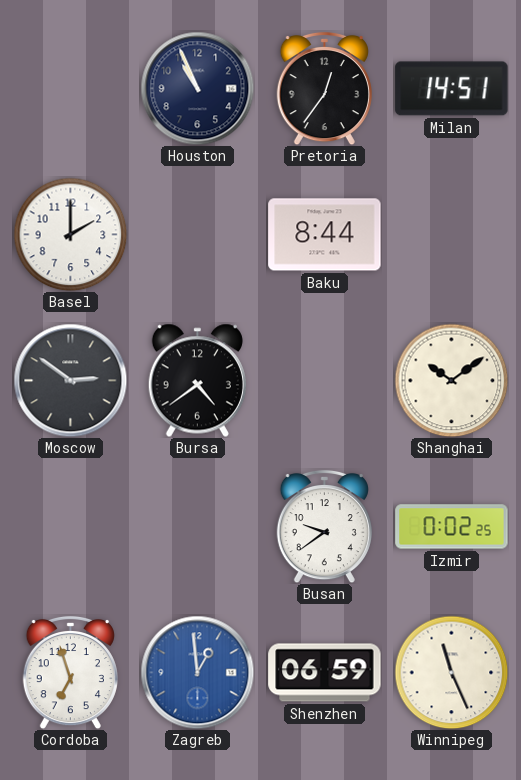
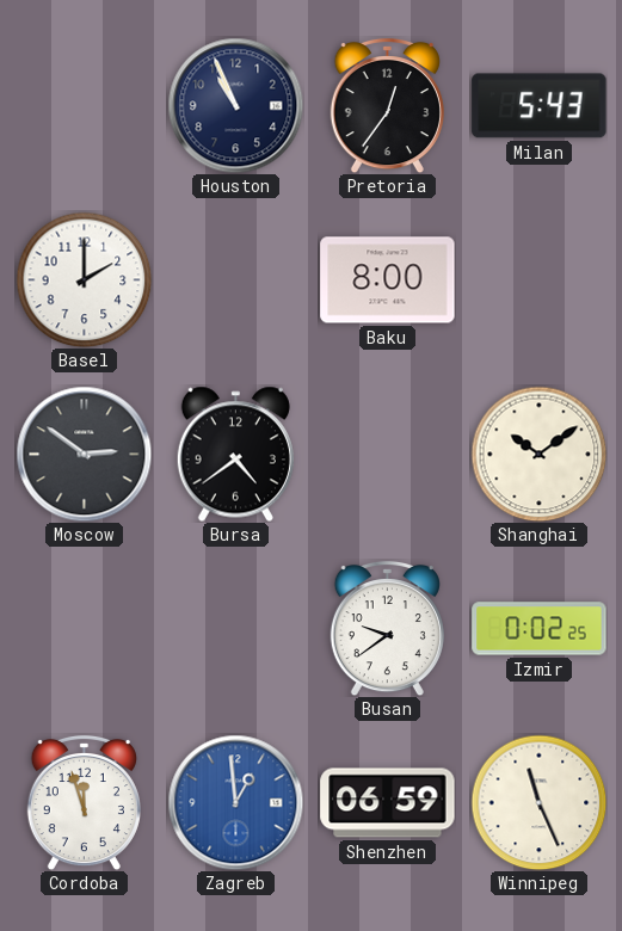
Milan: 14:51 -> 5:43
Baku: 8:44 -> 8:00
Cordoba: 6:57 -> 11:57
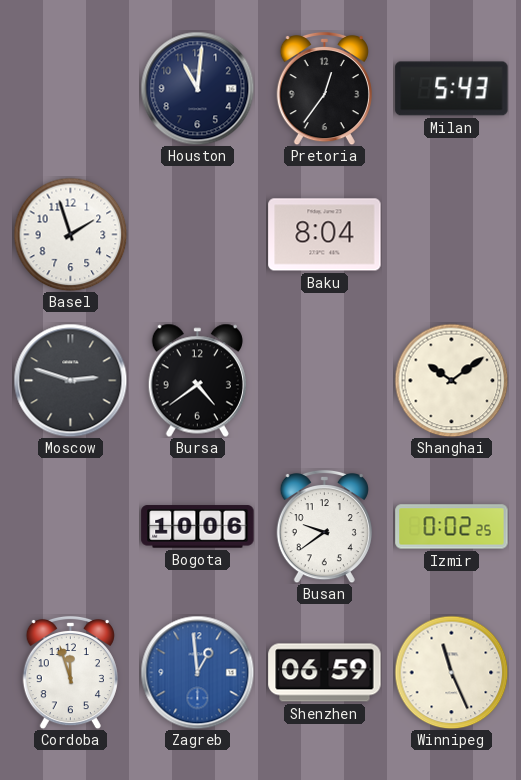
Houston: 10:56 -> 11:01
Basel: 2:00 -> 1:57
Baku: 8:00 -> 8:04
Moscow: 2:51 -> 2:48
Bogota: none -> 10:06
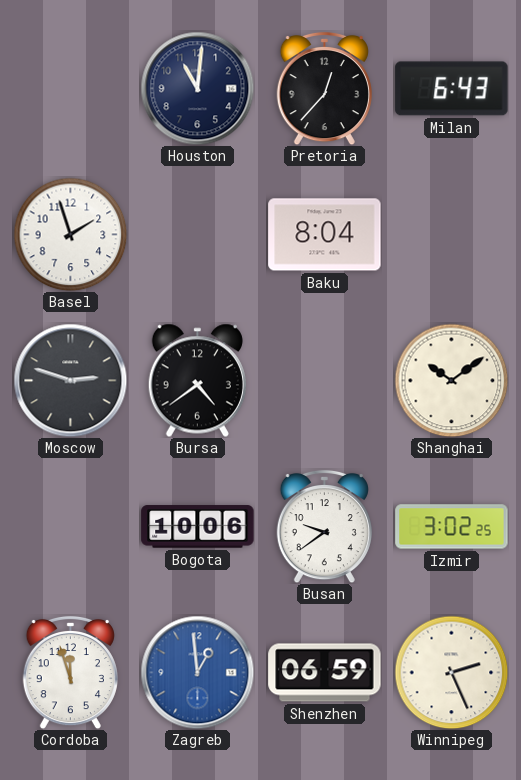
Pretoria: 12:36 -> 12:37
Milan: 5:43 -> 6:43
Izmir: 0:02 -> 3:02
Winnipeg: 11:26 -> 2:26
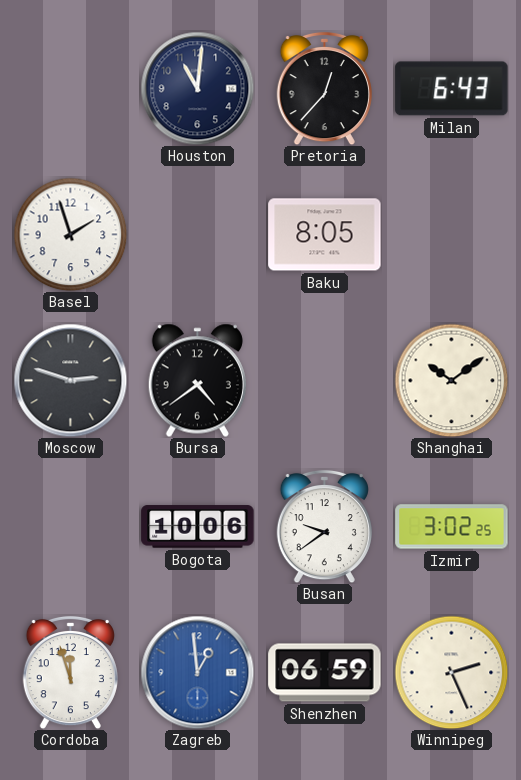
Baku: 8:04 -> 8:05
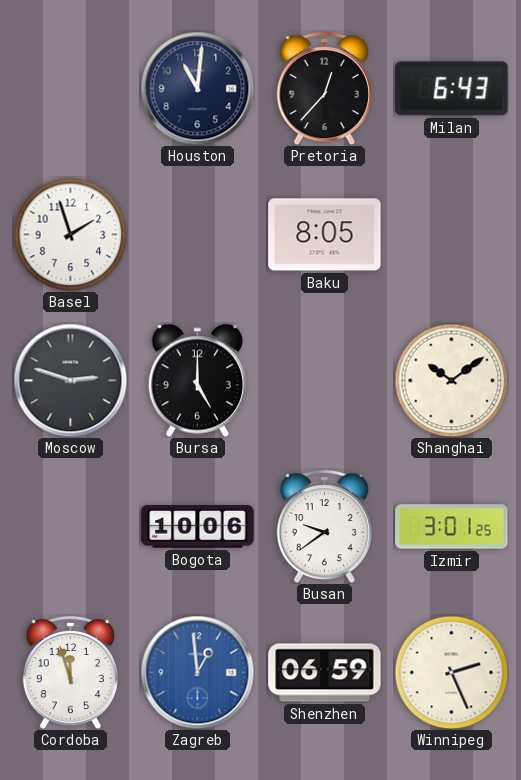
Bursa: 4:39 -> 5:00
Izmir: 3:02 -> 3:01
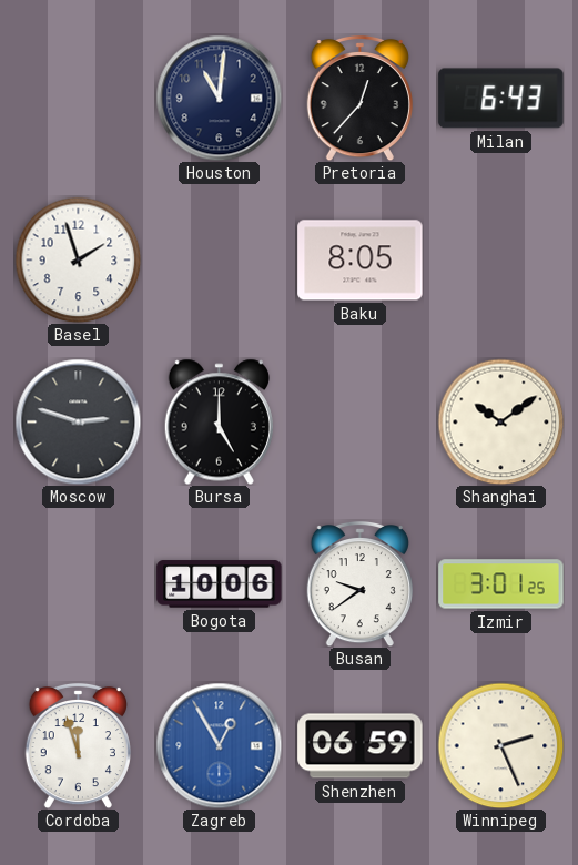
Zagreb: 12:59 -> 12:55
